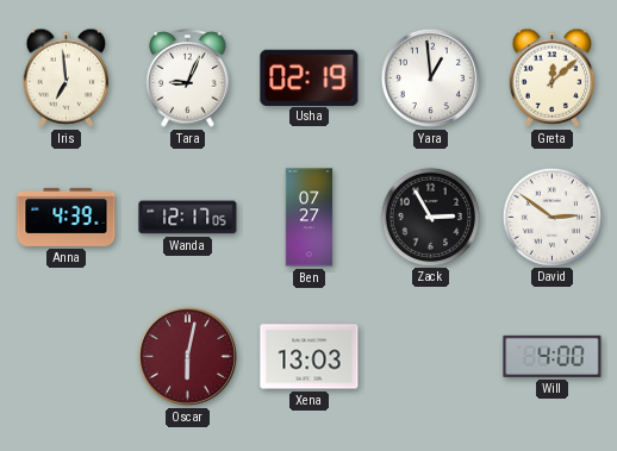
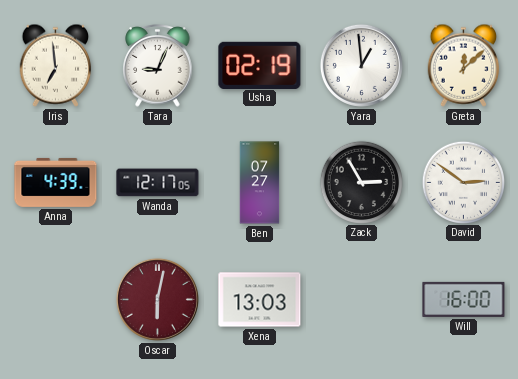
Will: 4:00 -> 16:00
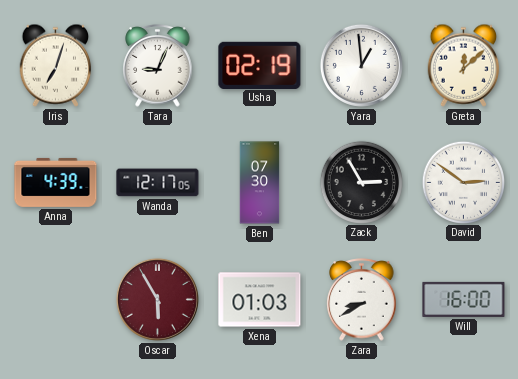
Iris: 6:59 -> 7:03
Ben: 07:27 -> 07:30
Oscar: 6:02 -> 5:55
Xena: 13:03 -> 01:03
Zara: none -> 8:40
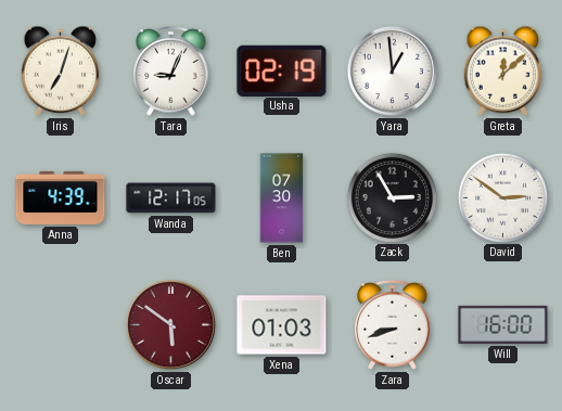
Oscar: 5:55 -> 5:51
Zara: 8:40 -> 8:42
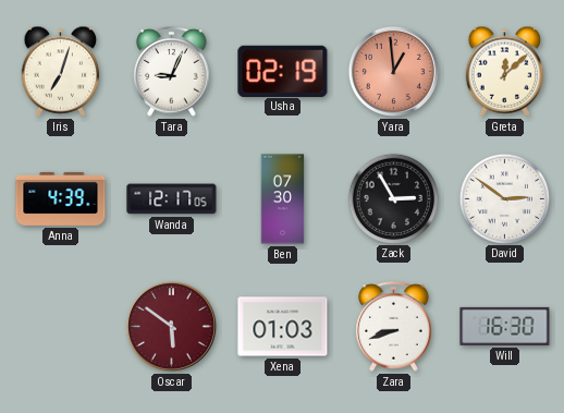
Yara dial: white -> salmon
Will: 16:00 -> 16:30
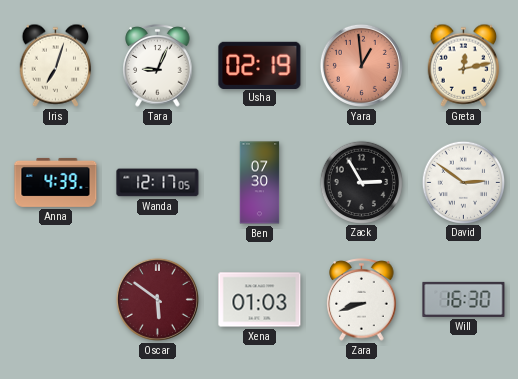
Greta: 12:08 -> 12:13
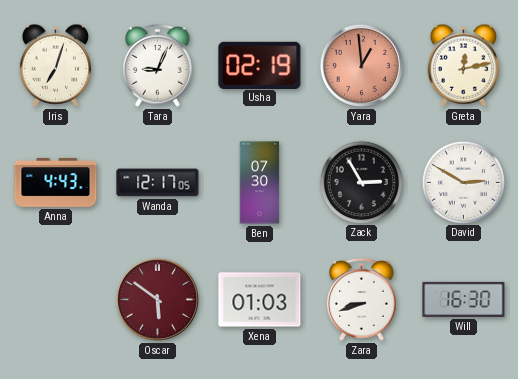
Anna: 4:39 -> 4:43
David: 2:51 -> 2:50
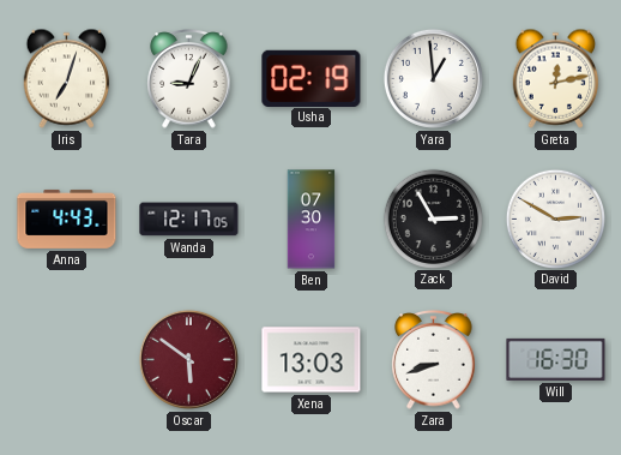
Yara dial: salmon -> white
Xena: 01:03 -> 13:03
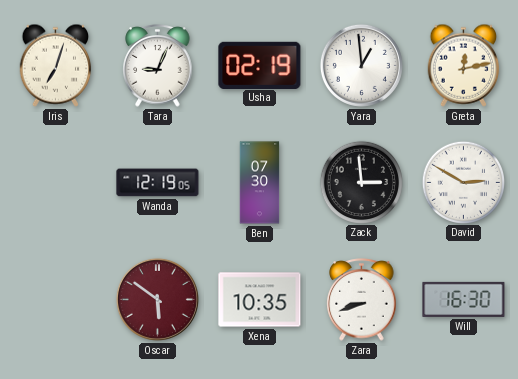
Anna: 4:43 -> none
Wanda: 12:17 -> 12:19
Zack: 2:55 -> 2:59
Xena: 13:03 -> 10:35
